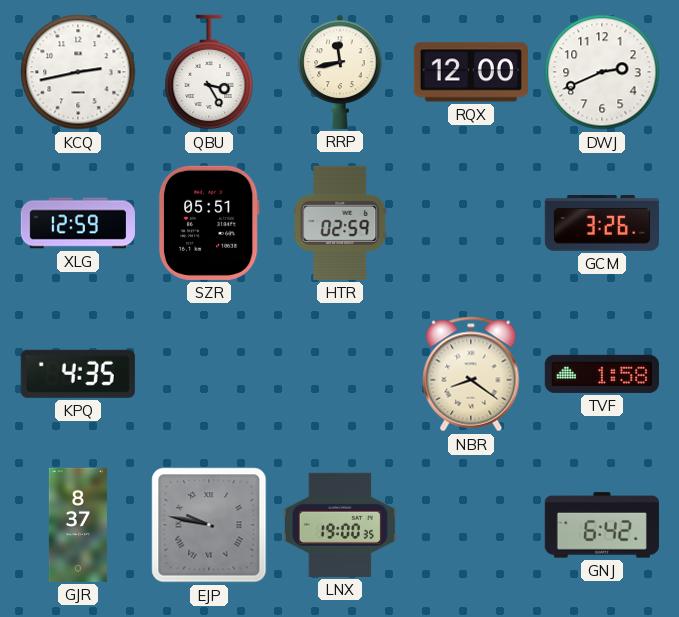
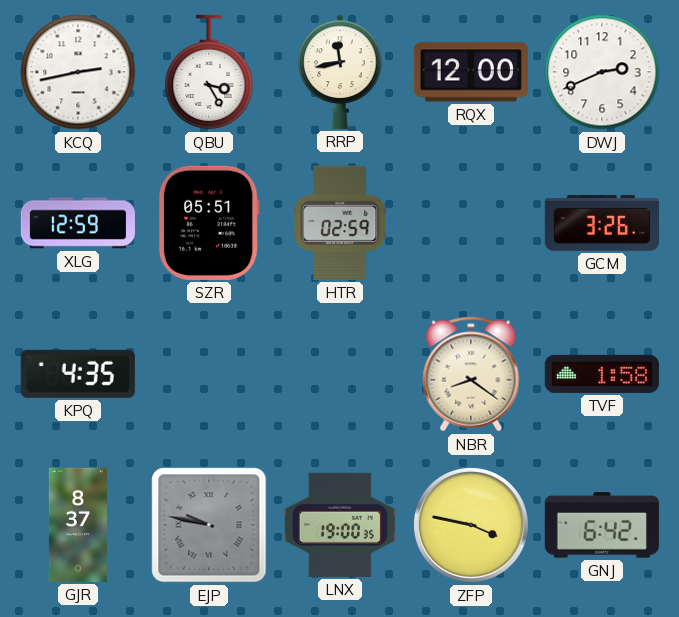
ZFP: none -> 3:47
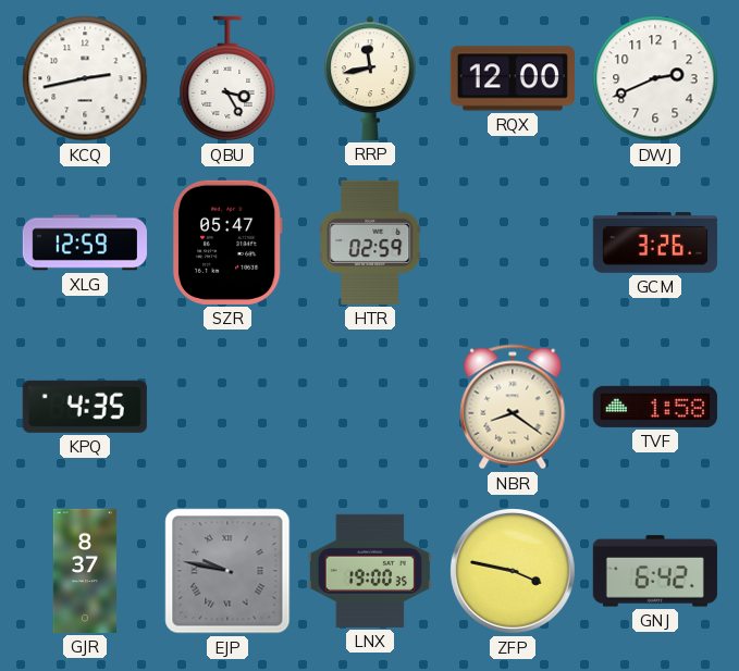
SZR: 05:51 -> 05:47
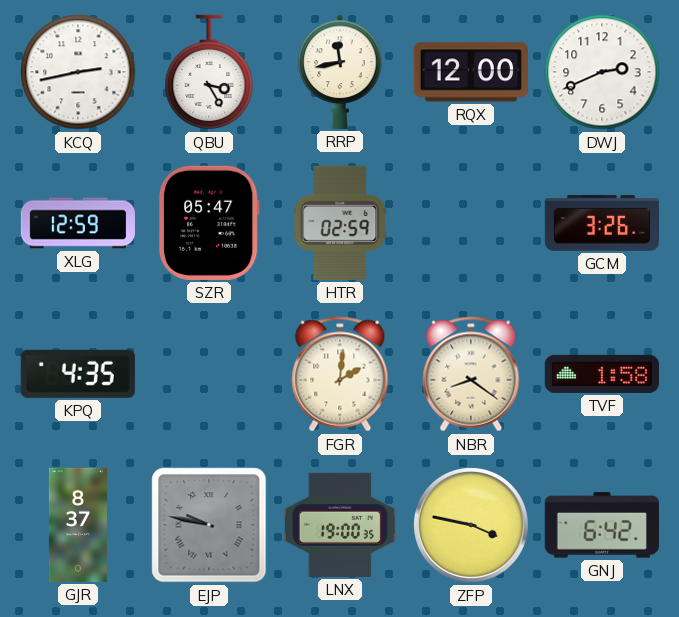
FGR: none -> 2:01
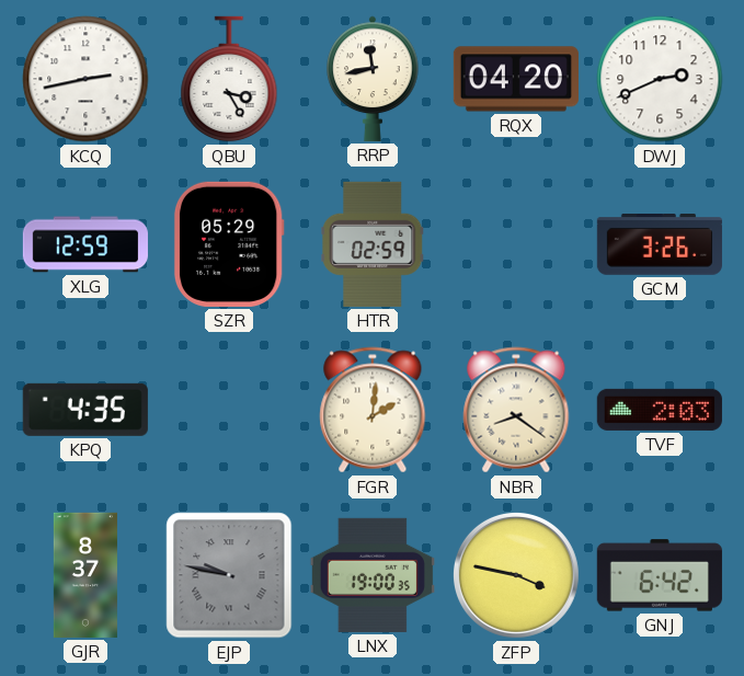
RQX: 12:00 -> 04:20
SZR: 05:47 -> 05:29
TVF: 1:58 -> 2:03
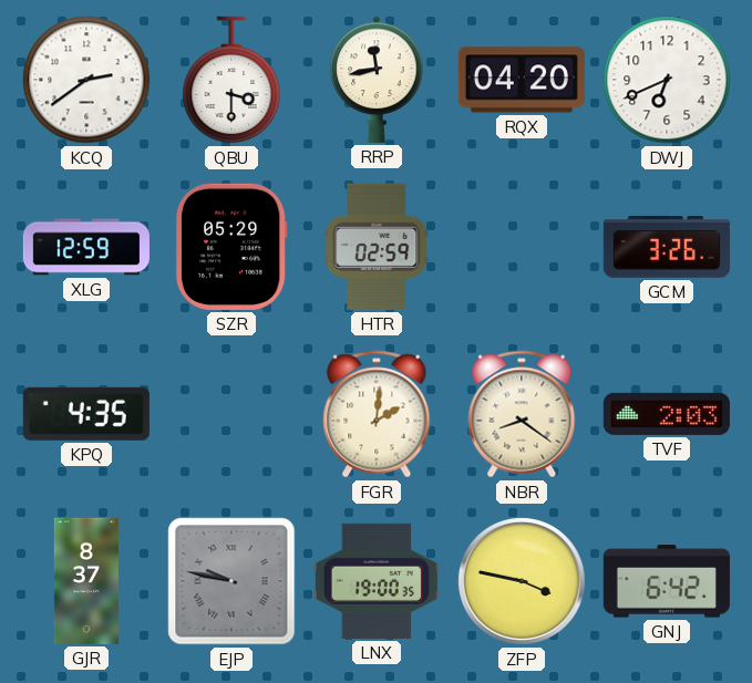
KCQ: 2:43 -> 2:39
QBU: 3:25 -> 3:30
DWJ: 2:41 -> 6:41
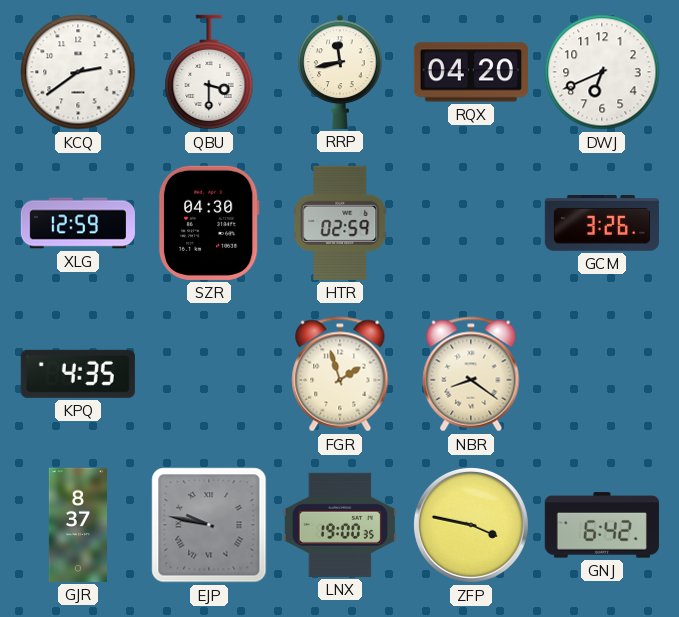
SZR: 05:29 -> 04:30
FGR: 2:01 -> 1:57
TVF: 2:03 -> none
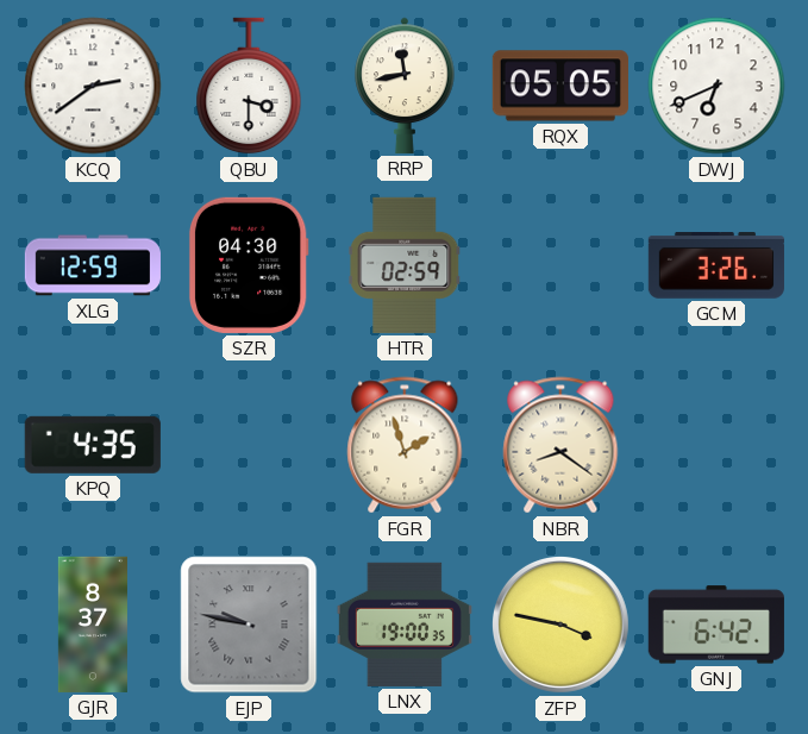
RQX: 04:20 -> 05:05
